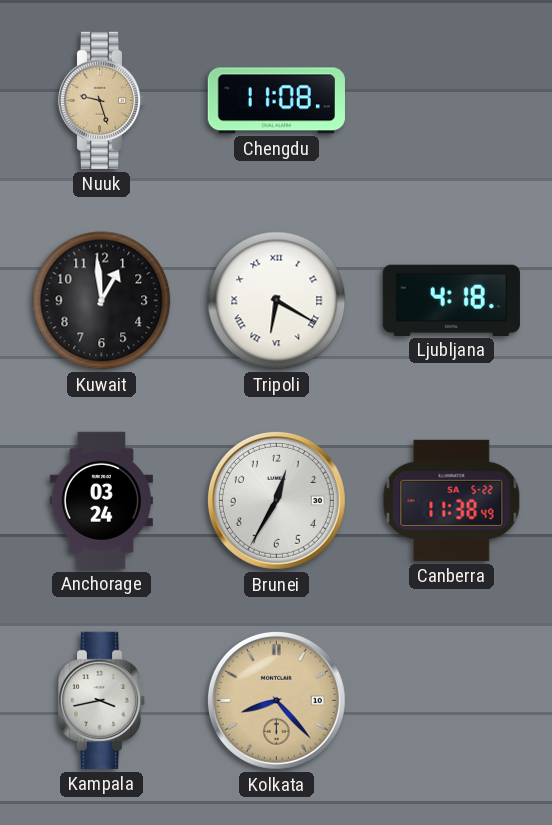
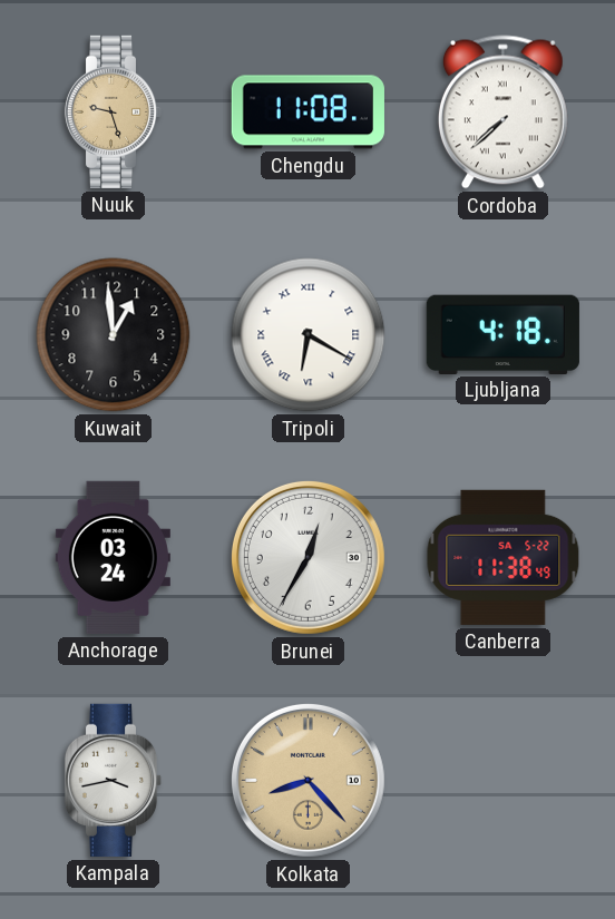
Cordoba: none -> 7:38
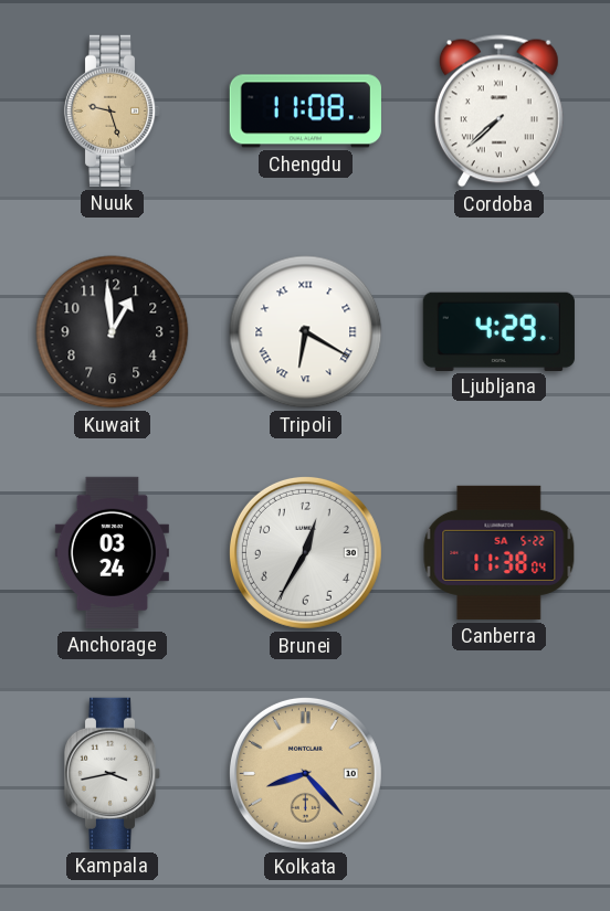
Ljubljana: 4:18 -> 4:29
Canberra: 11:38:49 -> 11:38:04
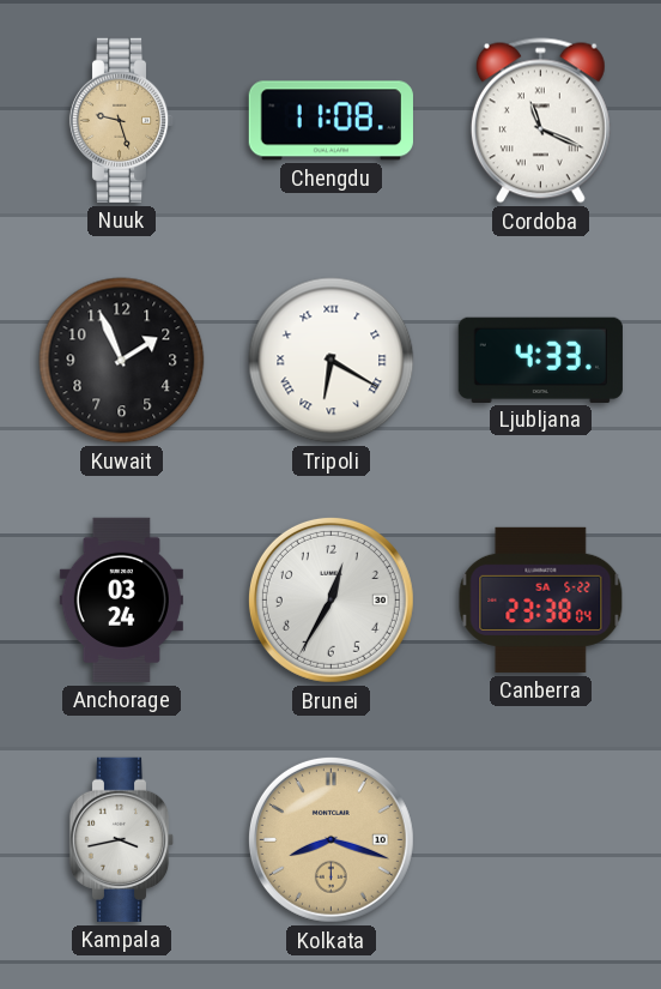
Cordoba: 7:38 -> 11:19
Kuwait: 12:59 -> 1:56
Ljubljana: 4:29 -> 4:33
Canberra: 11:38 -> 23:38
Kolkata: 8:23 -> 8:18
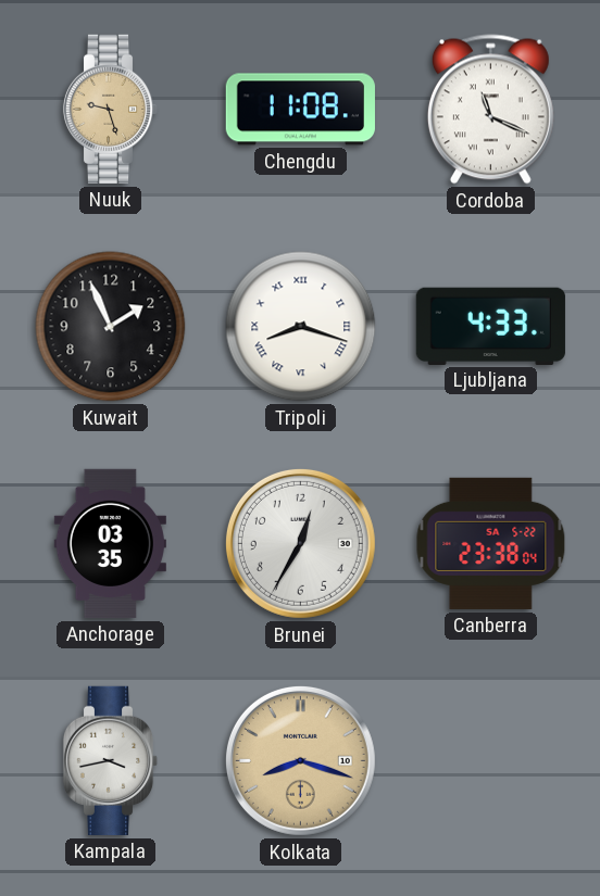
Tripoli: 6:20 -> 8:18
Anchorage: 03:24 -> 03:35
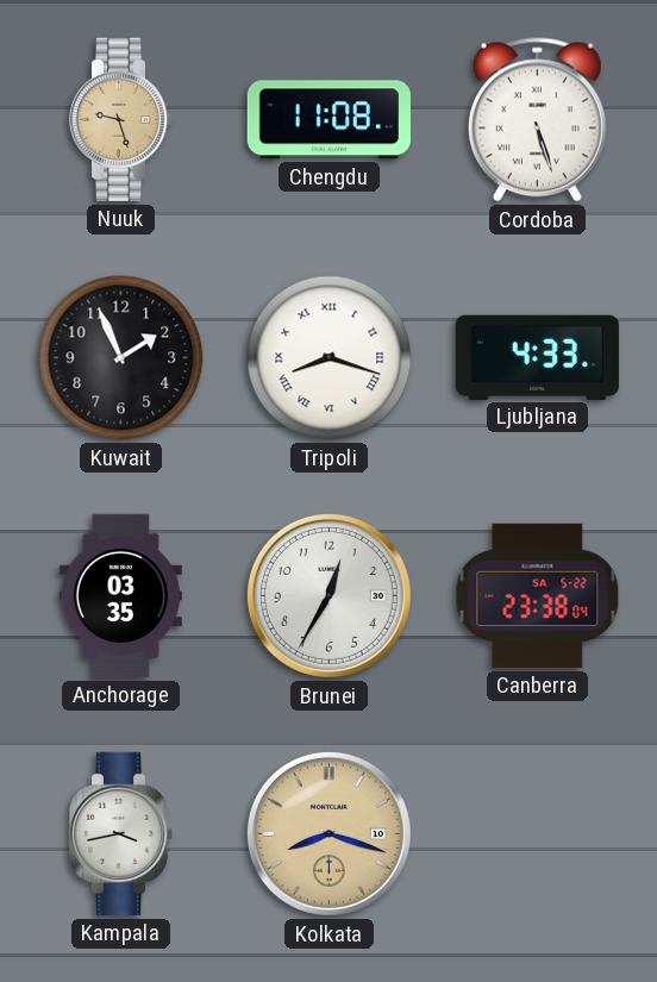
Cordoba: 11:19 -> 5:27
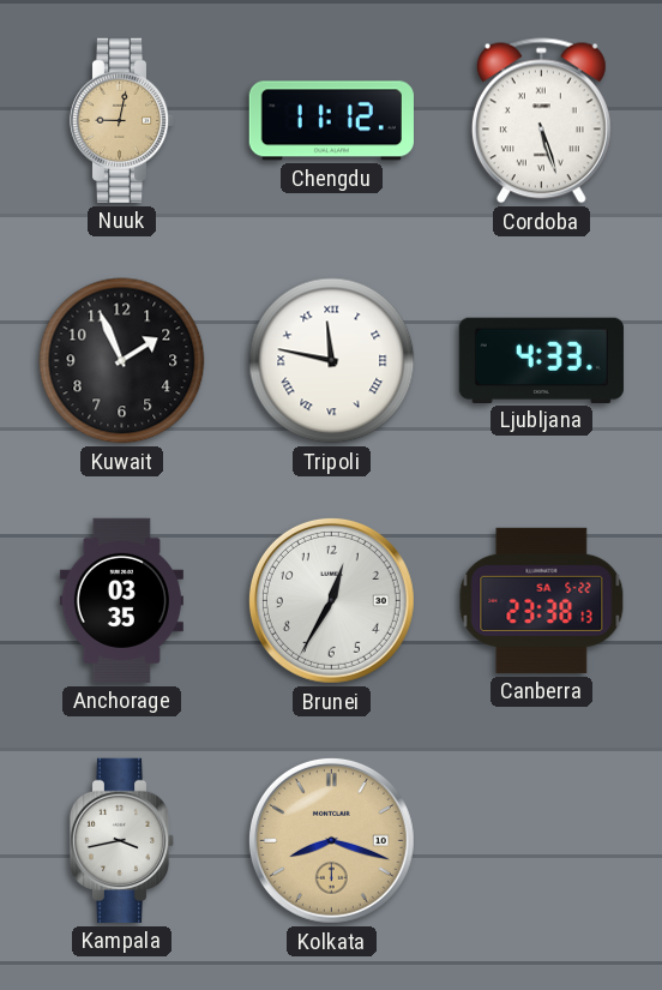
Nuuk: 9:27 -> 9:02
Chengdu: 11:08 -> 11:12
Tripoli: 8:18 -> 11:47
Canberra: 23:38:04 -> 23:38:13
